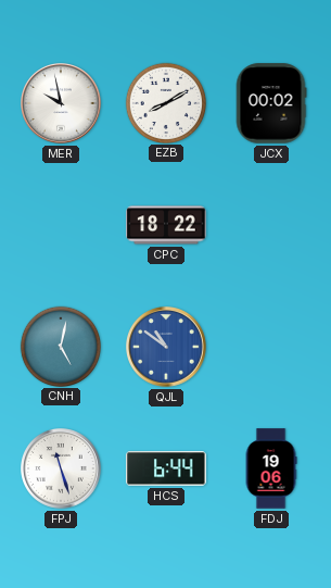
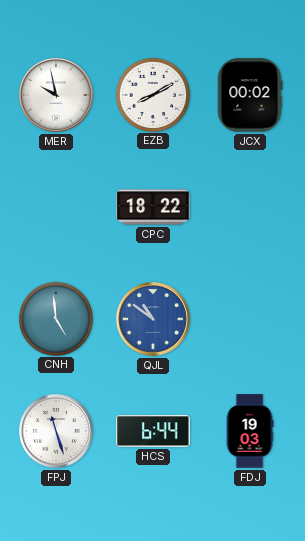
CNH: 5:02 -> 4:59
FDJ: 19:06 -> 19:03
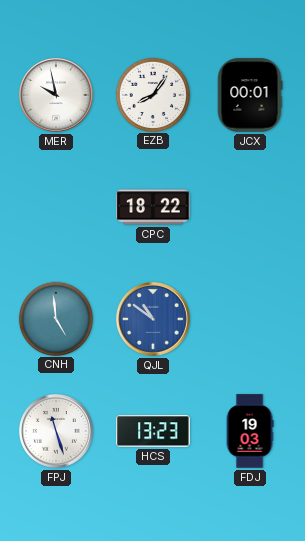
EZB: 8:10 -> 8:06
JCX: 00:02 -> 00:01
HCS: 6:44 -> 13:23
